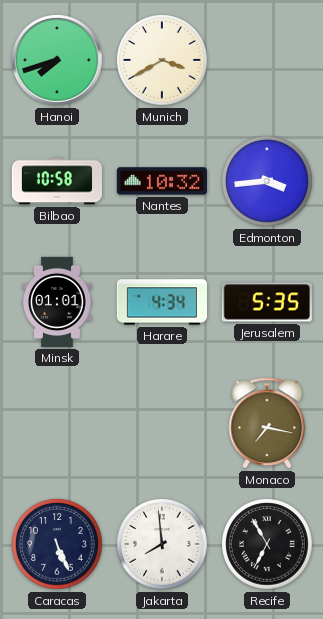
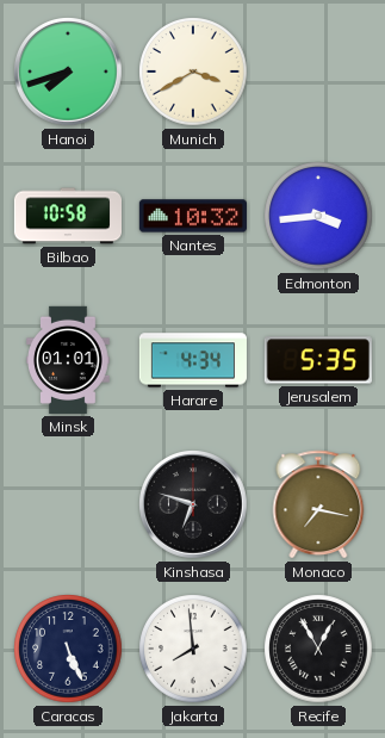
Kinshasa: none -> 6:48
Recife: 6:55 -> 12:55
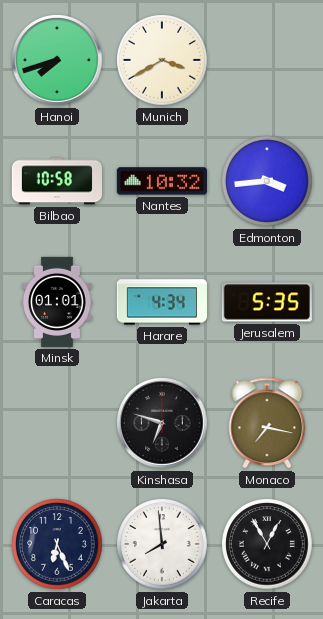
Caracas: 5:26 -> 6:26
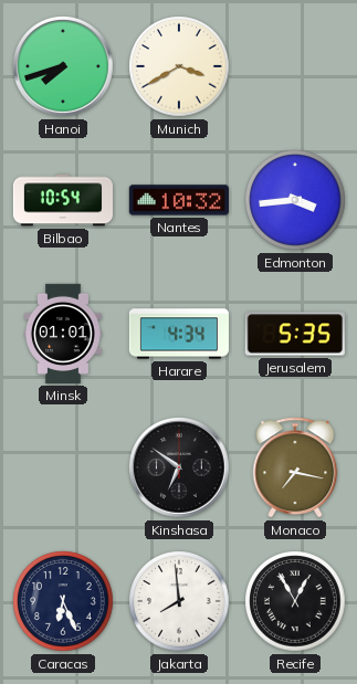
Bilbao: 10:58 -> 10:54
Kinshasa: 6:48 -> 6:51
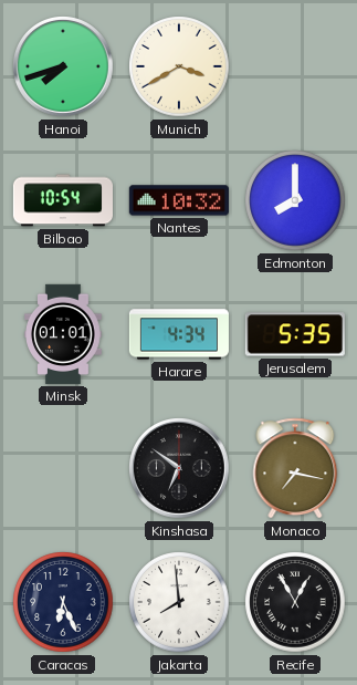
Edmonton: 3:44 -> 8:00
